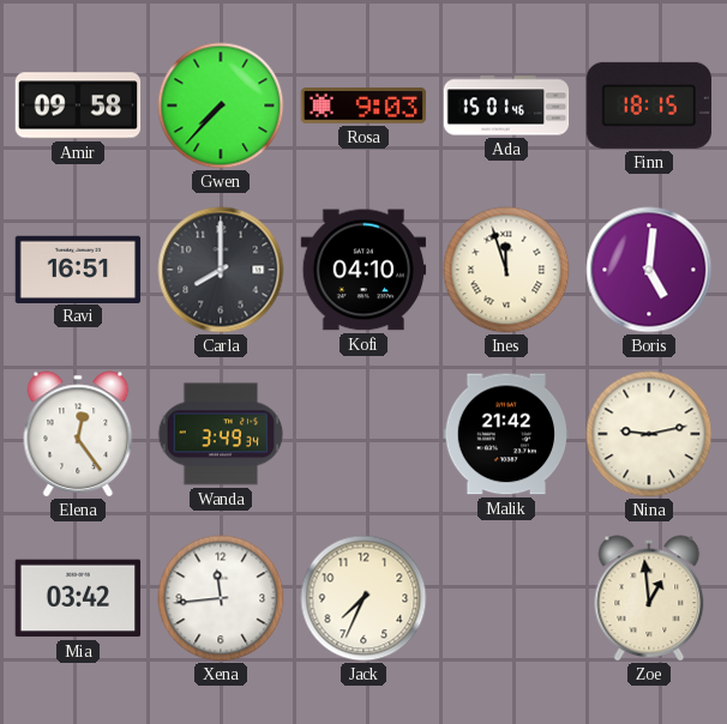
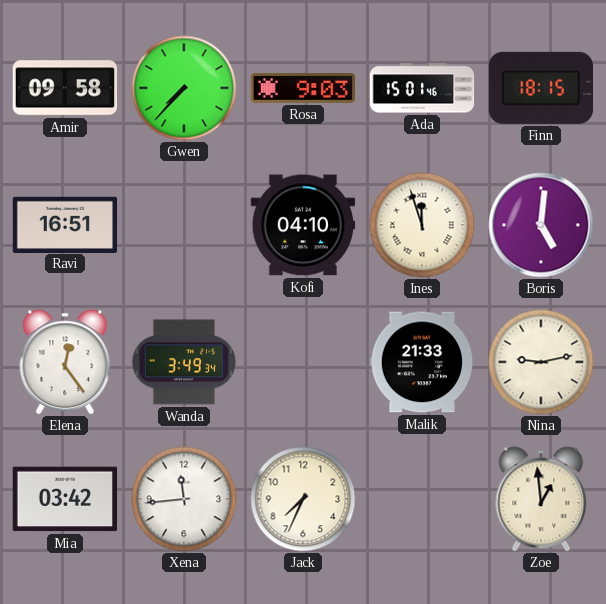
Carla: 8:00 -> none
Malik: 21:42 -> 21:33
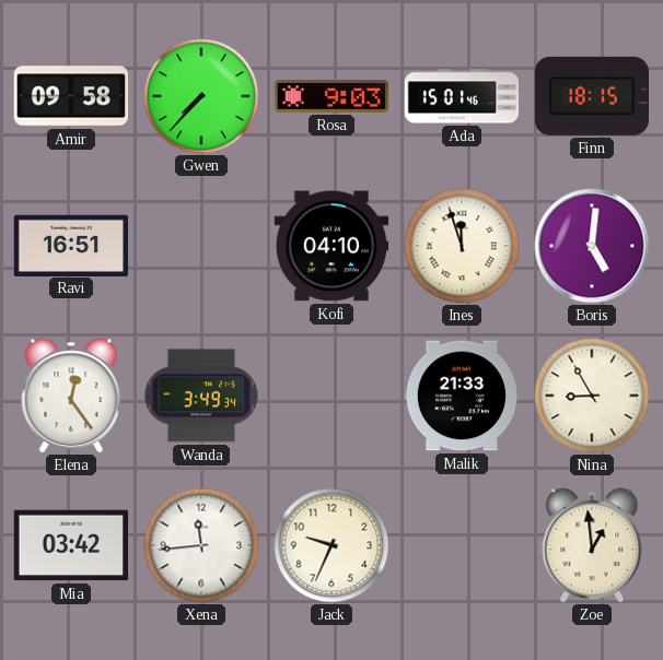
Nina: 9:13 -> 8:55
Jack: 7:34 -> 9:34
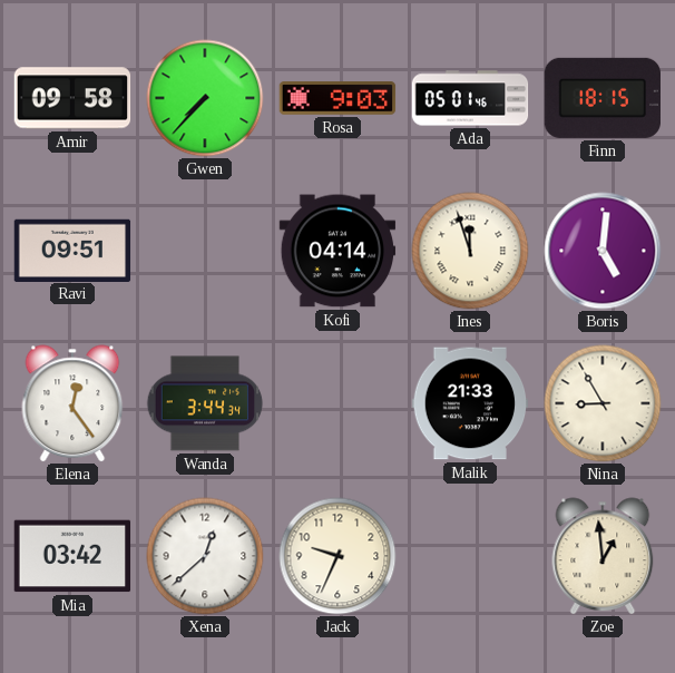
Ada: 15:01 -> 05:01
Ravi: 16:51 -> 09:51
Kofi: 04:10 -> 04:14
Wanda: 3:49 -> 3:44
Xena: 11:44 -> 12:38
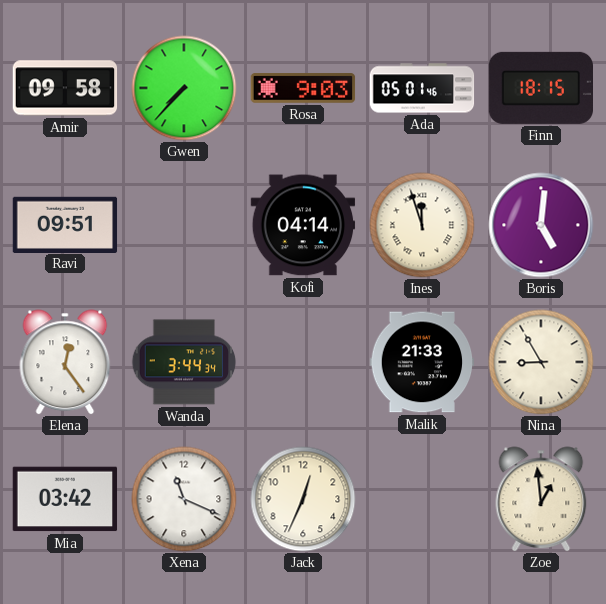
Xena: 12:38 -> 11:19
Jack: 9:34 -> 12:34
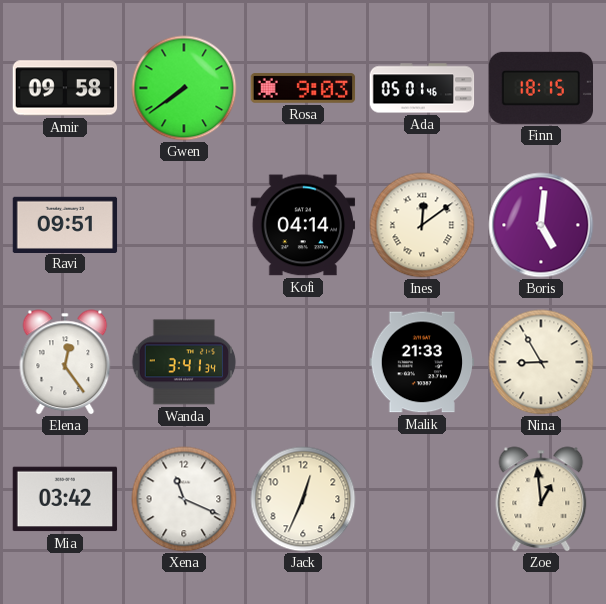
Gwen: 7:37 -> 7:39
Ines: 11:57 -> 12:09
Wanda: 3:44 -> 3:41
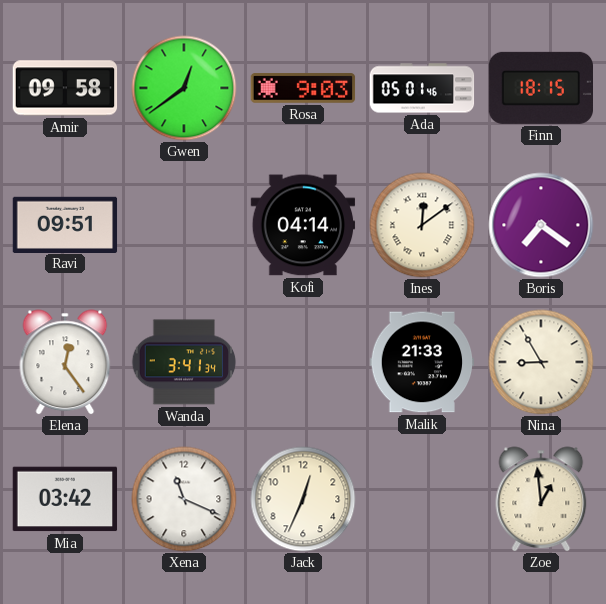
Gwen: 7:39 -> 12:39
Boris: 5:01 -> 7:21
